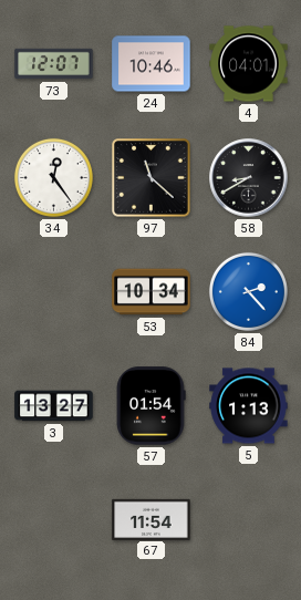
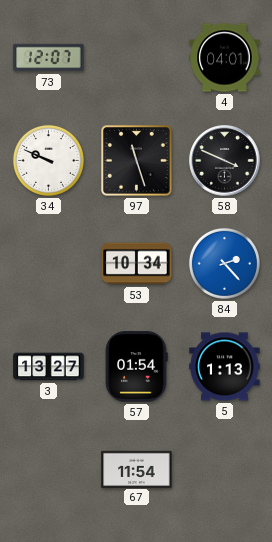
24: 10:46 -> none
34: 12:24 -> 9:49
97: 11:22 -> 11:27
58: 8:40 -> 3:49
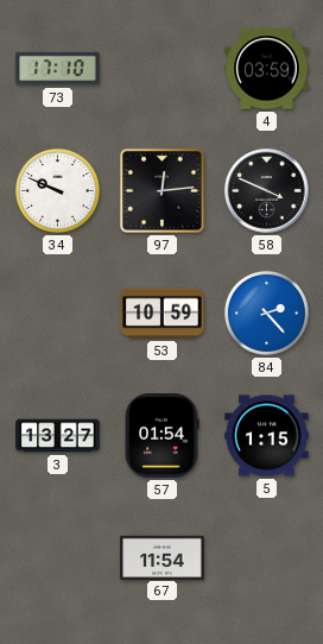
73: 12:07 -> 17:10
4: 04:01 -> 03:59
97: 11:27 -> 12:14
53: 10:34 -> 10:59
5: 1:13 -> 1:15
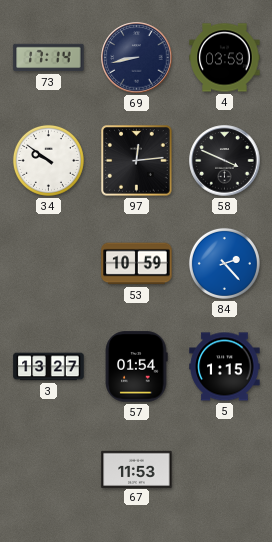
73: 17:10 -> 17:14
69: none -> 8:43
34: 9:49 -> 9:51
67: 11:54 -> 11:53
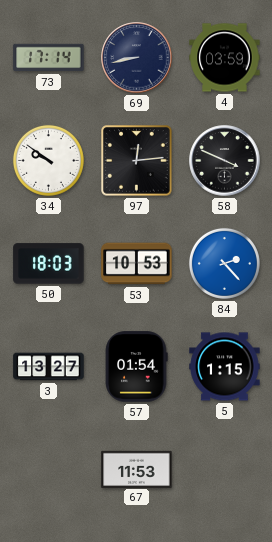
50: none -> 18:03
53: 10:59 -> 10:53
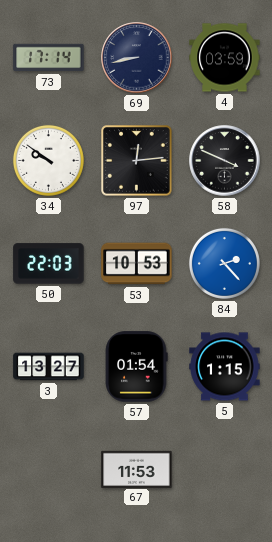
50: 18:03 -> 22:03
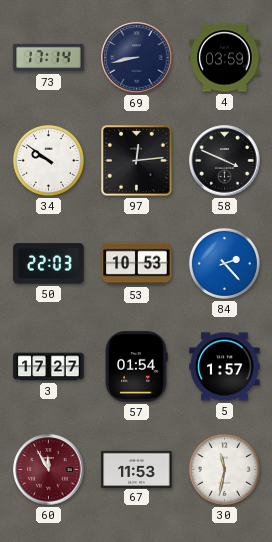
3: 13:27 -> 17:27
5: 1:15 -> 1:57
60: none -> 11:55
30: none -> 11:32
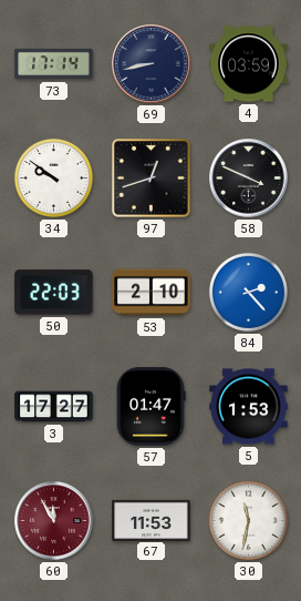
97: 12:14 -> 12:42
53: 10:53 -> 2:10
57: 01:54 -> 01:47
5: 1:57 -> 1:53
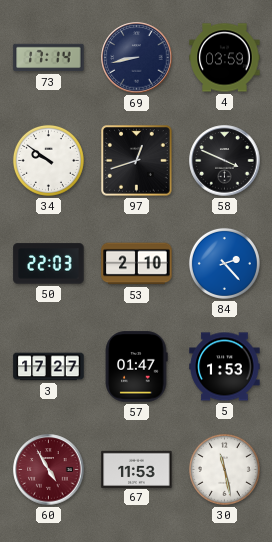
60: 11:55 -> 4:55
30: 11:32 -> 11:28
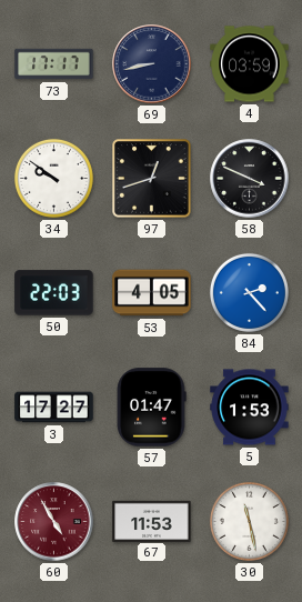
73: 17:14 -> 17:17
53: 2:10 -> 4:05
